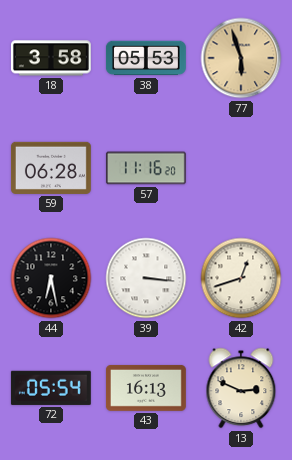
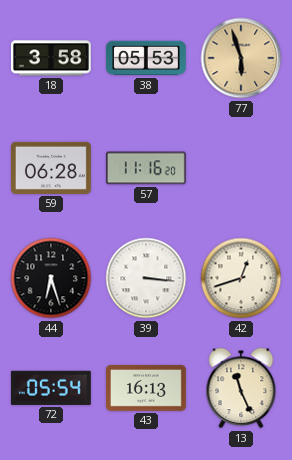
44: 6:28 -> 6:27
13: 2:49 -> 11:26
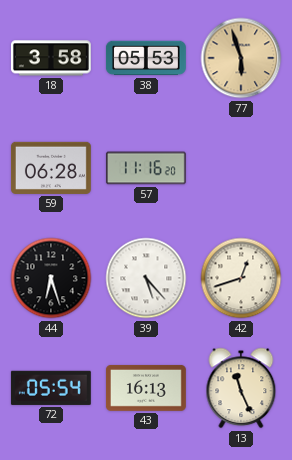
39: 3:16 -> 5:23
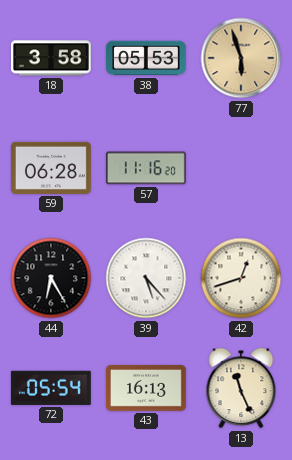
44: 6:27 -> 6:25
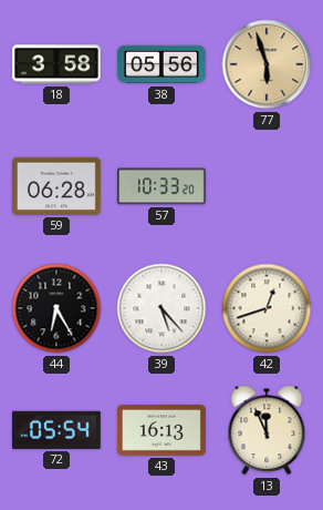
38: 05:53 -> 05:56
57: 11:16 -> 10:33
13: 11:26 -> 11:56
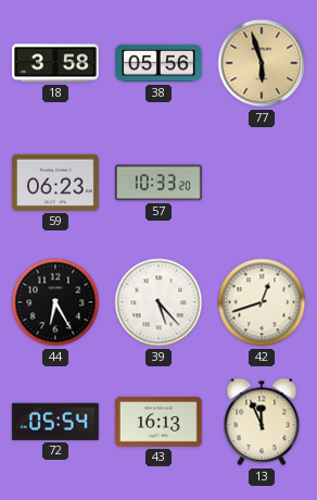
59: 06:28 -> 06:23
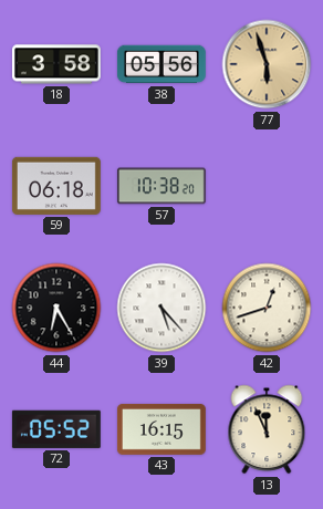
59: 06:23 -> 06:18
57: 10:33 -> 10:38
72: 05:54 -> 05:52
43: 16:13 -> 16:15
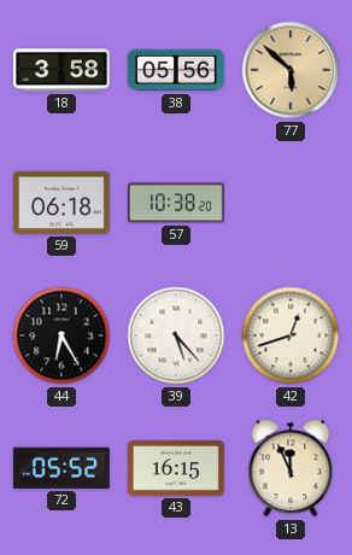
77: 5:57 -> 5:52
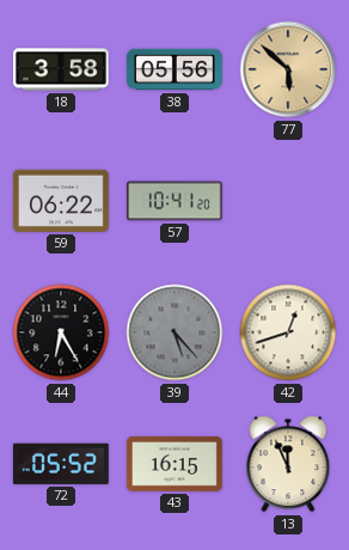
59: 06:18 -> 06:22
57: 10:38 -> 10:41
39 dial: white -> grey
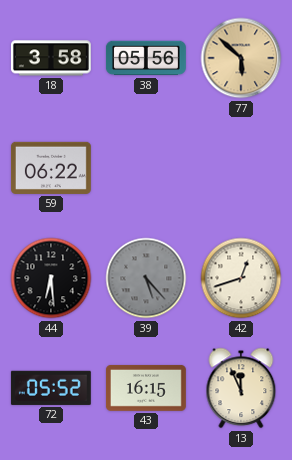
57: 10:41 -> none
44: 6:25 -> 6:29
